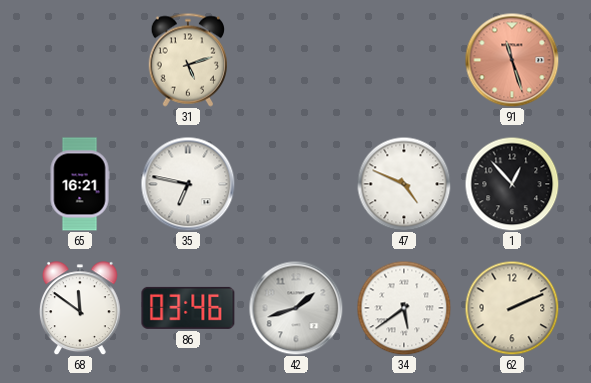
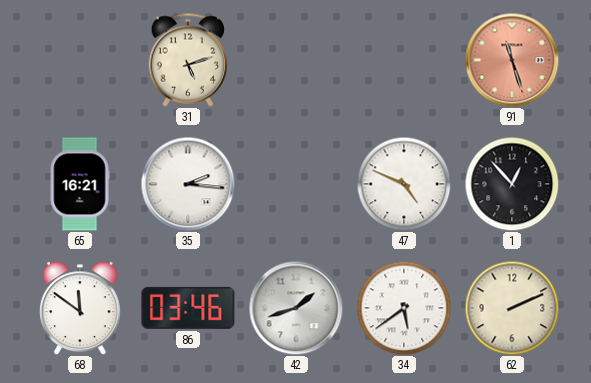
35: 6:47 -> 2:16
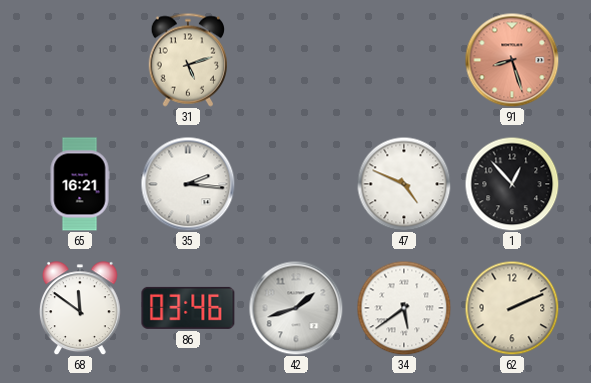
91: 11:27 -> 8:27
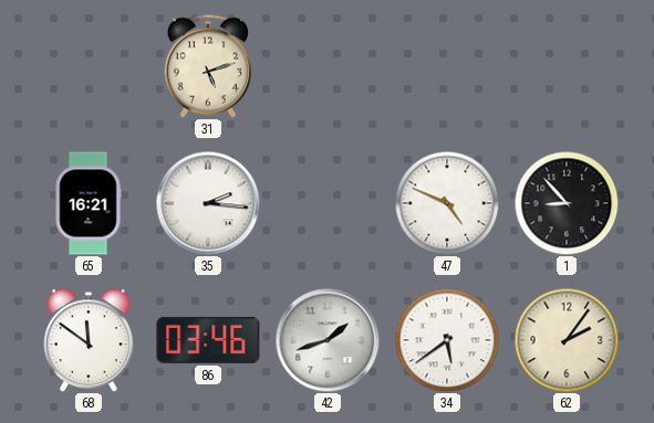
91: 8:27 -> none
1: 12:53 -> 8:53
62: 2:11 -> 2:06
